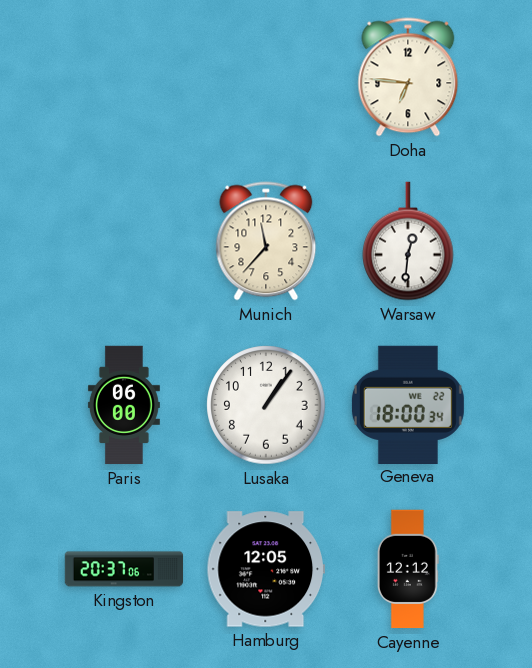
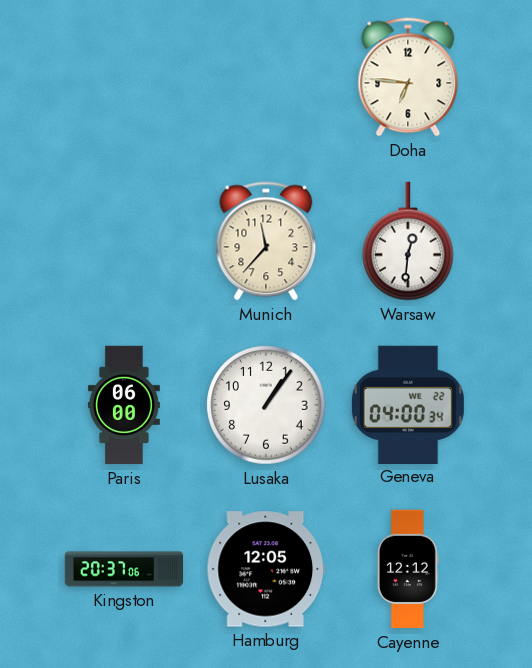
Geneva: 18:00 -> 04:00
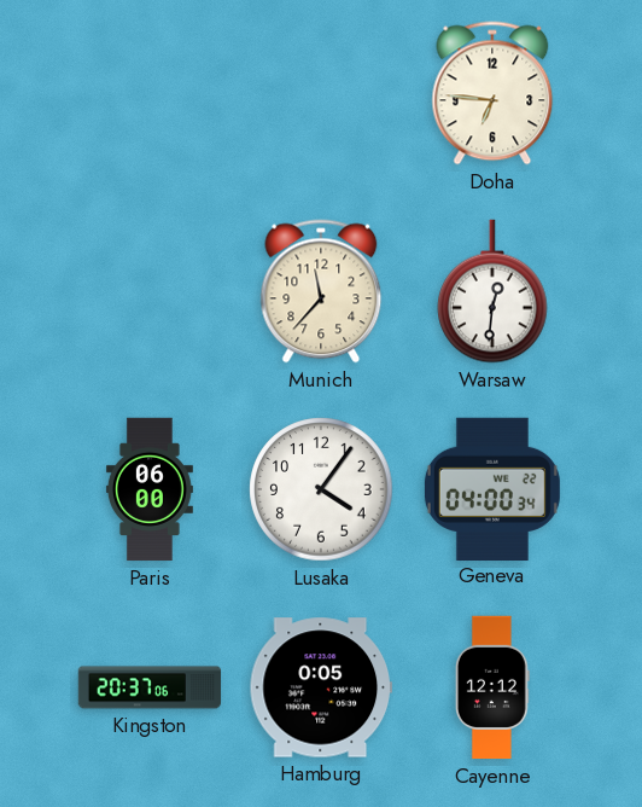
Lusaka: 1:06 -> 4:06
Hamburg: 12:05 -> 0:05
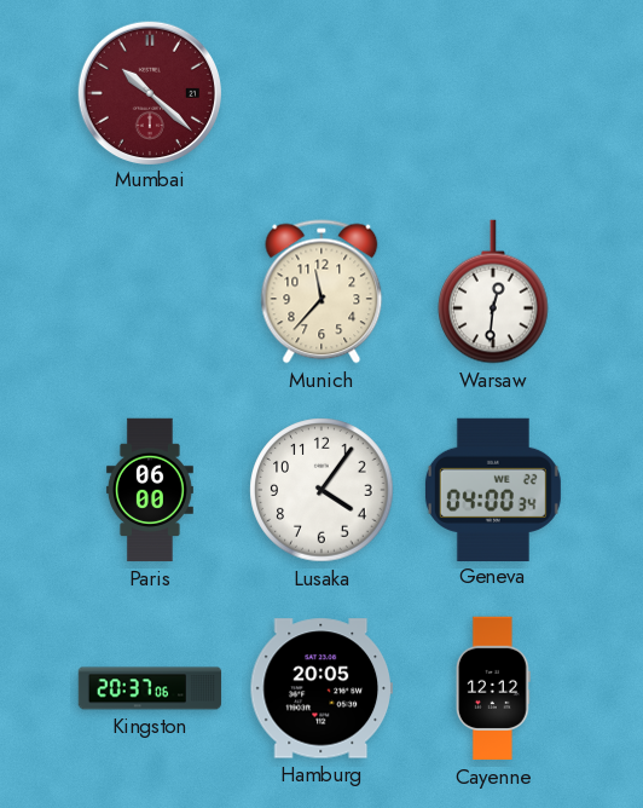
Mumbai: none -> 10:22
Doha: 6:46 -> none
Hamburg: 0:05 -> 20:05
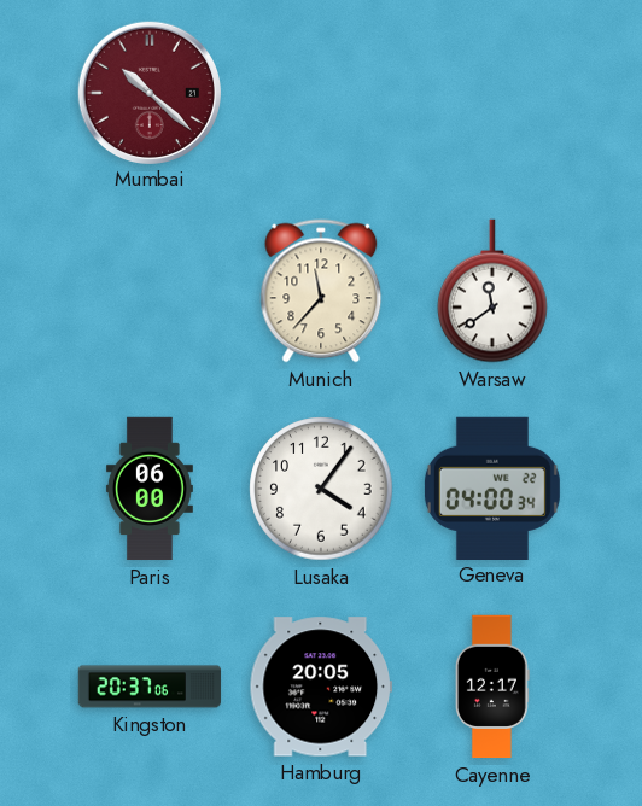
Warsaw: 12:31 -> 11:39
Cayenne: 12:12 -> 12:17
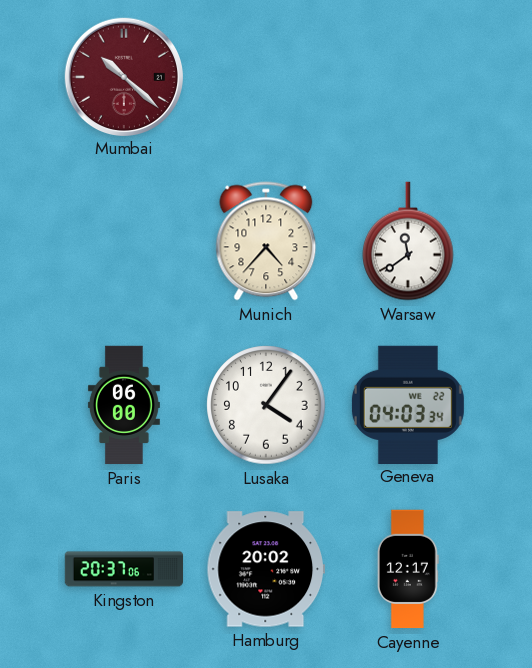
Munich: 11:37 -> 4:37
Geneva: 04:00 -> 04:03
Hamburg: 20:05 -> 20:02
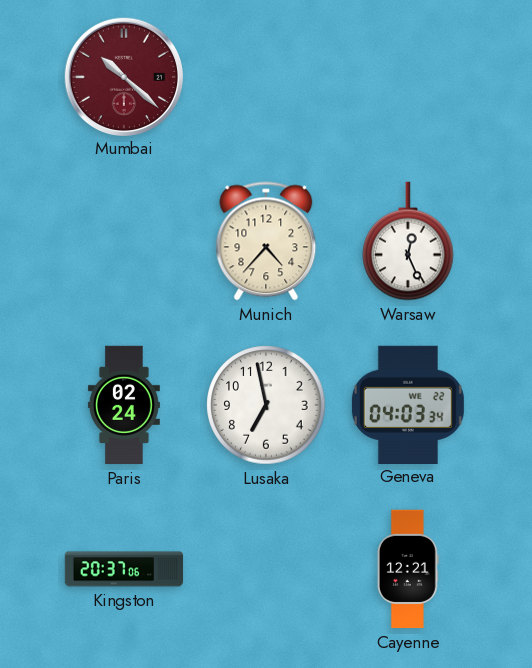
Warsaw: 11:39 -> 12:26
Paris: 06:00 -> 02:24
Lusaka: 4:06 -> 6:58
Hamburg: 20:02 -> none
Cayenne: 12:17 -> 12:21
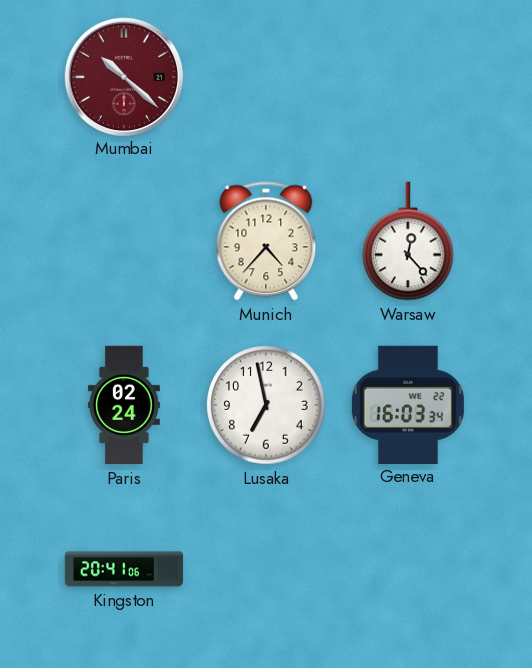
Warsaw: 12:26 -> 12:23
Geneva: 04:03 -> 16:03
Kingston: 20:37 -> 20:41
Cayenne: 12:21 -> none
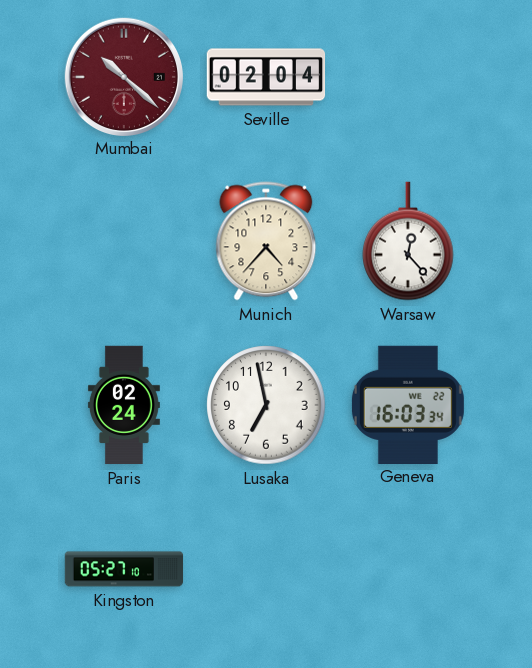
Seville: none -> 02:04
Kingston: 20:41 -> 05:27
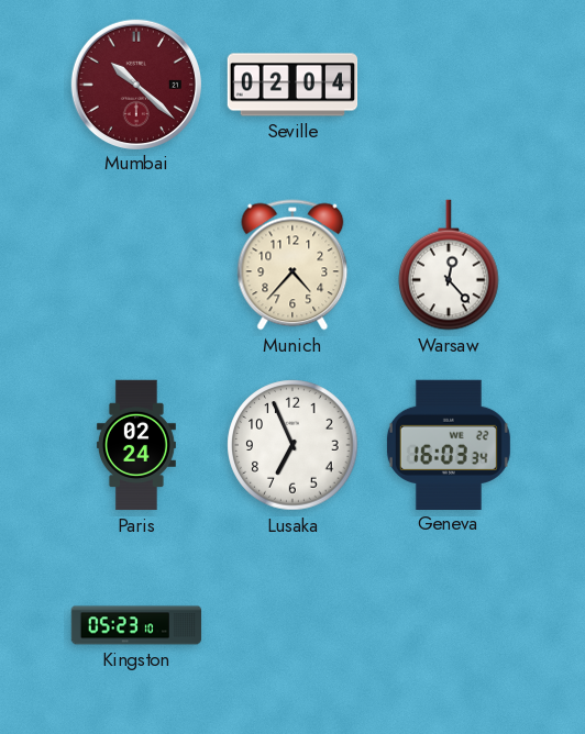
Lusaka: 6:58 -> 6:56
Kingston: 05:27 -> 05:23
